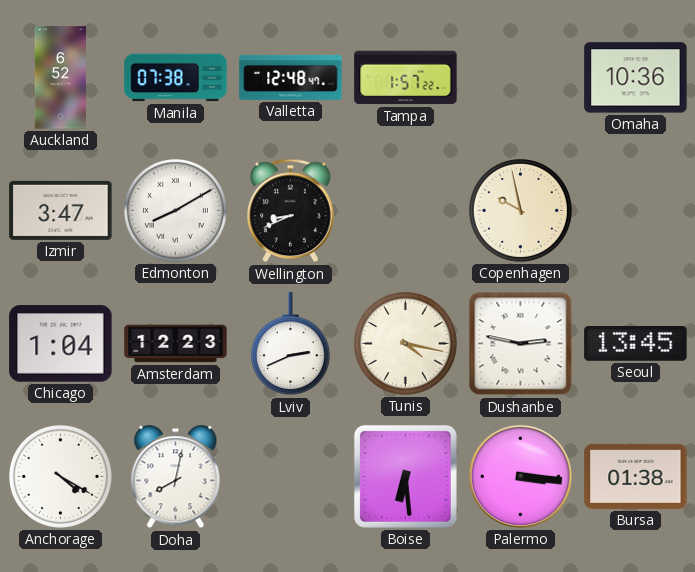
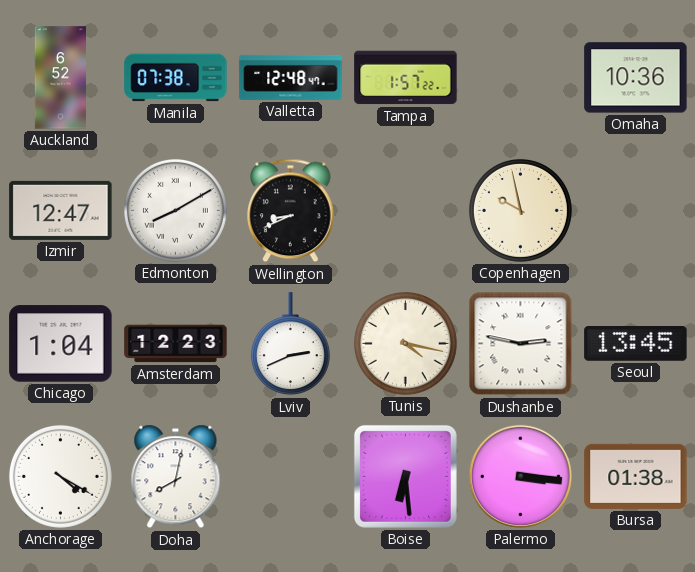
Izmir: 3:47 -> 12:47
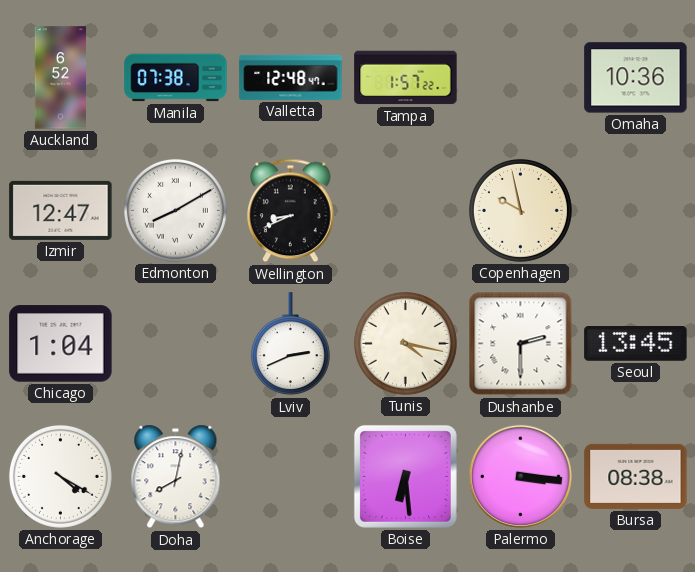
Amsterdam: 12:23 -> none
Dushanbe: 2:47 -> 2:30
Bursa: 01:38 -> 08:38
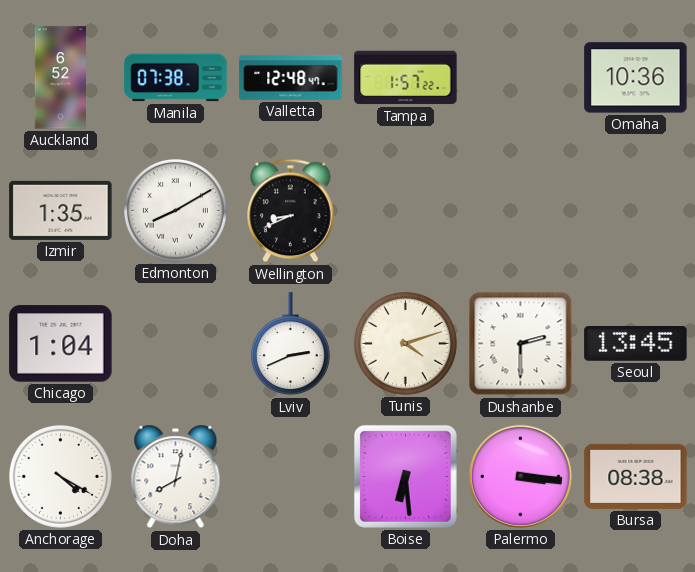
Izmir: 12:47 -> 1:35
Copenhagen: 9:58 -> none
Tunis: 4:17 -> 4:12
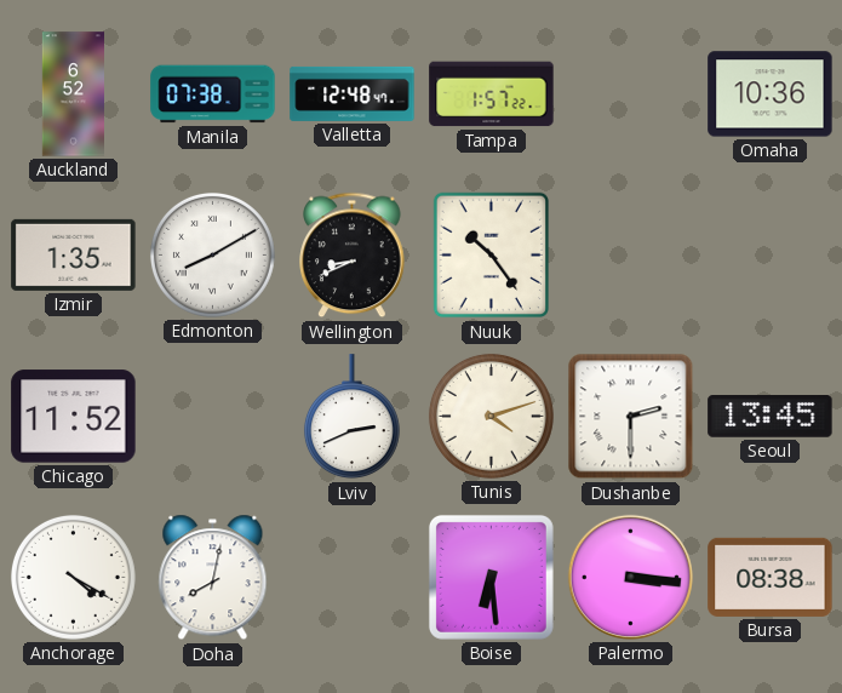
Nuuk: none -> 10:24
Chicago: 1:04 -> 11:52
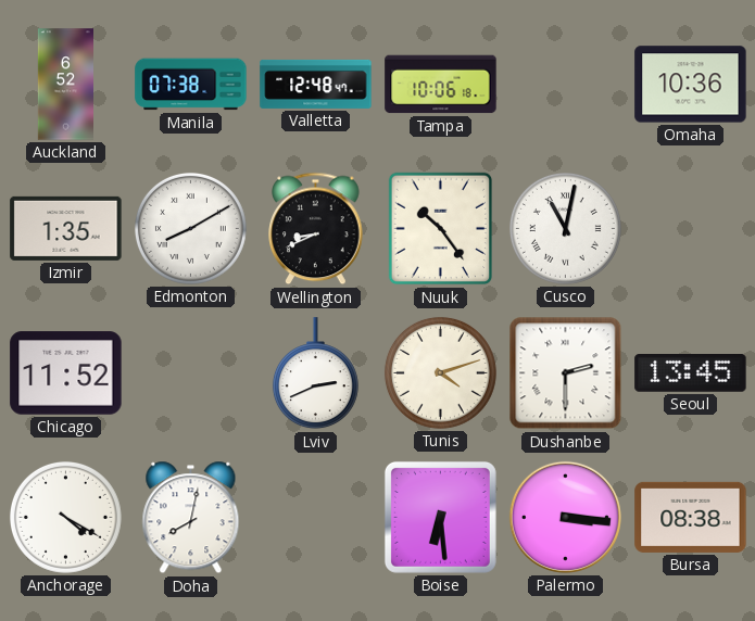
Tampa: 1:57 -> 10:06
Cusco: none -> 11:02
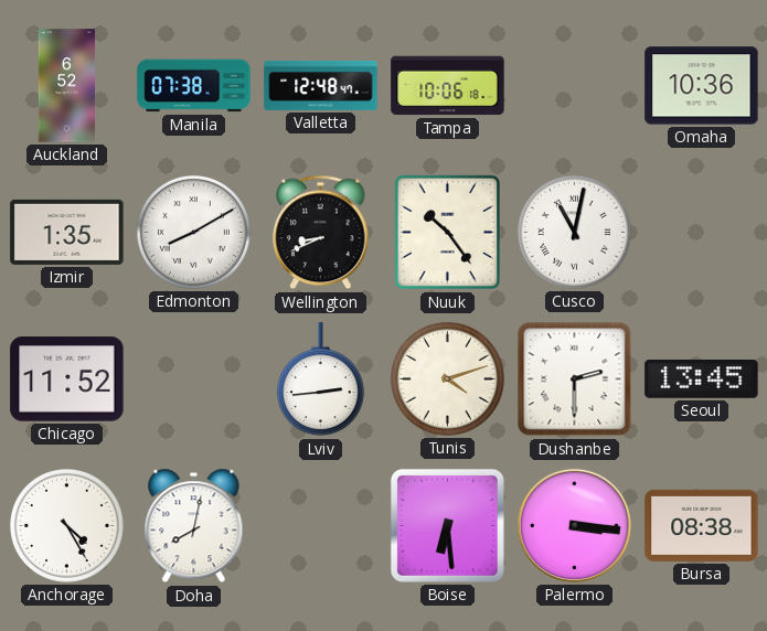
Lviv: 2:41 -> 2:44
Anchorage: 4:20 -> 4:25
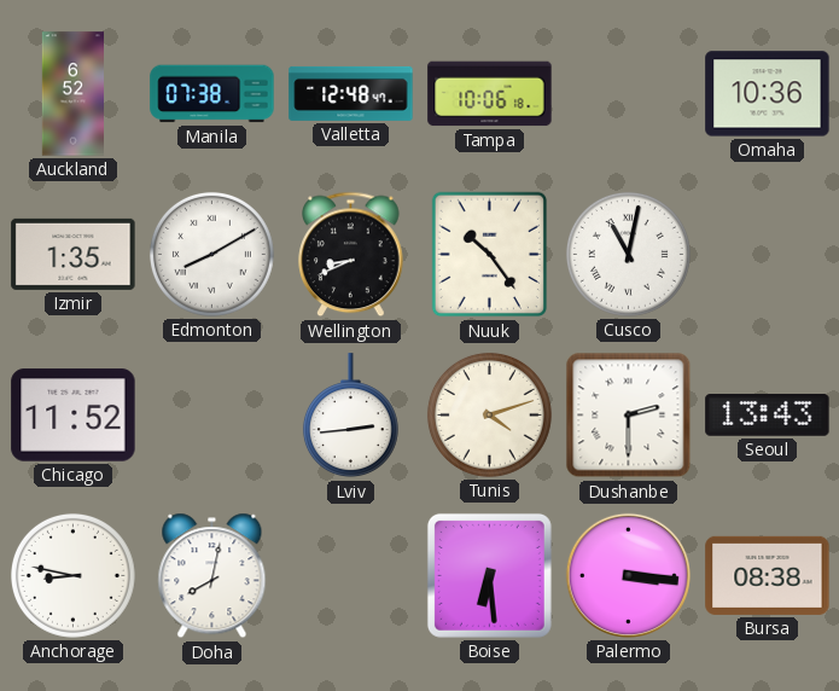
Seoul: 13:45 -> 13:43
Anchorage: 4:25 -> 8:47
